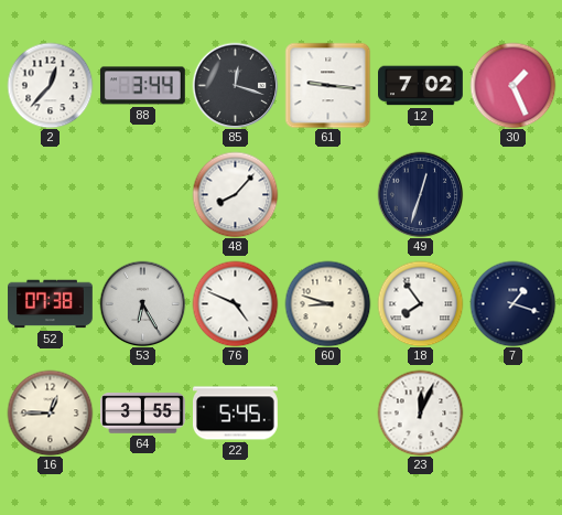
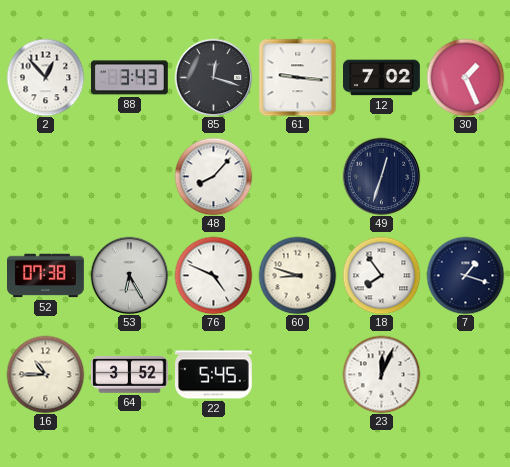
2: 12:37 -> 12:53
88: 3:44 -> 3:43
16: 12:45 -> 10:45
64: 3:55 -> 3:52
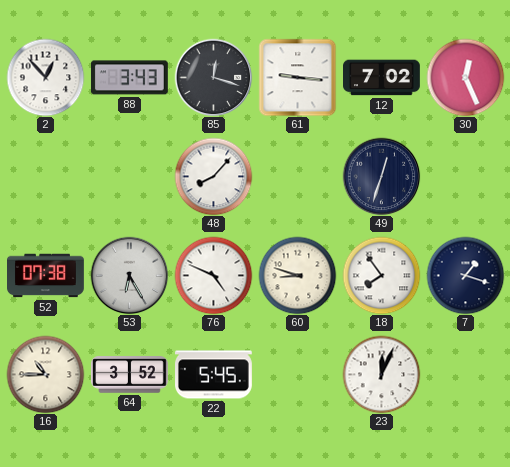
30: 1:26 -> 12:26
